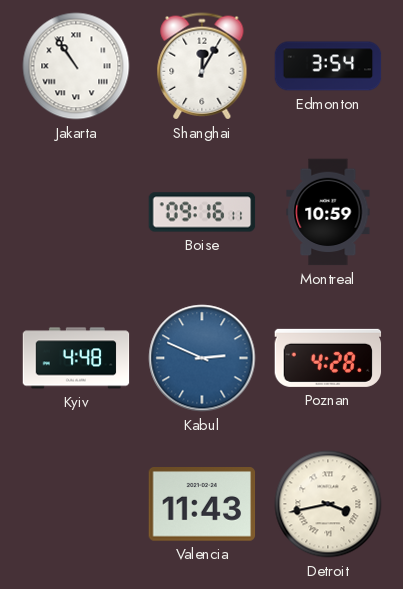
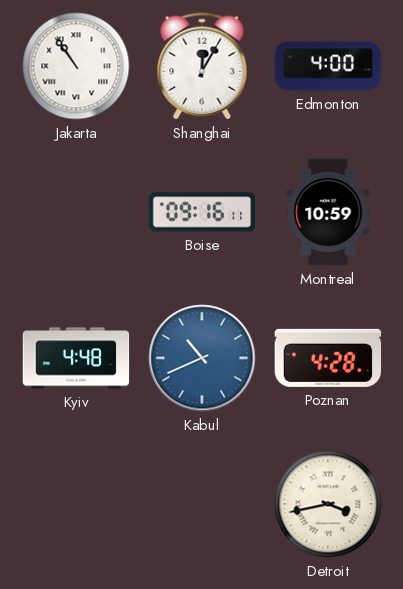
Edmonton: 3:54 -> 4:00
Kabul: 2:49 -> 10:41
Valencia: 11:43 -> none
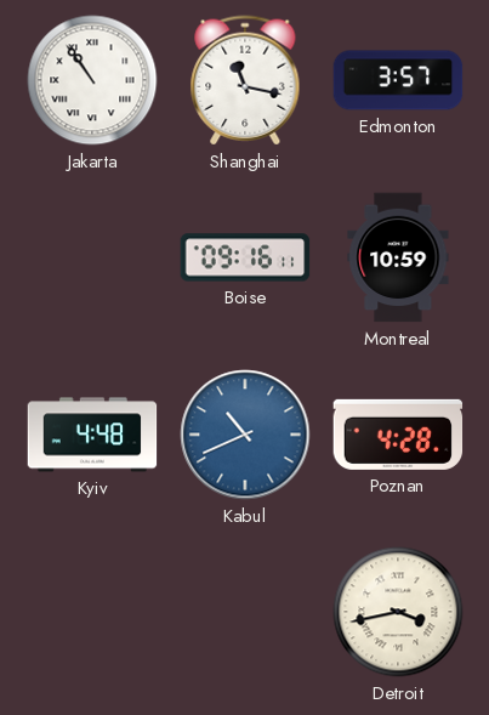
Shanghai: 12:05 -> 11:17
Edmonton: 4:00 -> 3:57
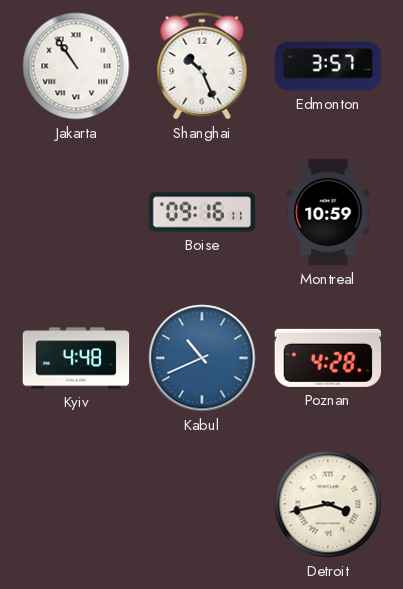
Shanghai: 11:17 -> 10:26
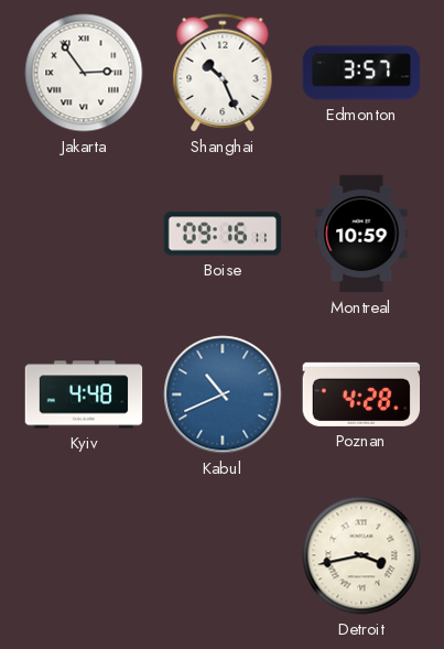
Jakarta: 10:54 -> 2:54
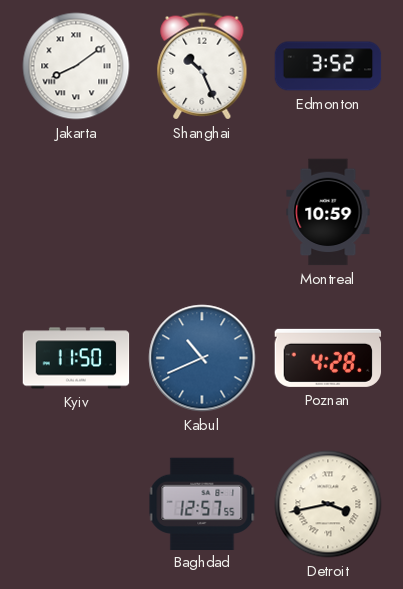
Jakarta: 2:54 -> 8:09
Edmonton: 3:57 -> 3:52
Boise: 09:16 -> none
Kyiv: 4:48 -> 11:50
Baghdad: none -> 12:57
